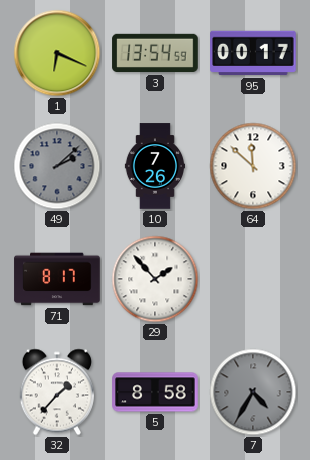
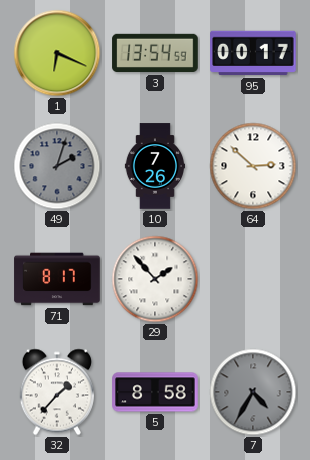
49: 2:08 -> 2:03
64: 11:52 -> 2:52
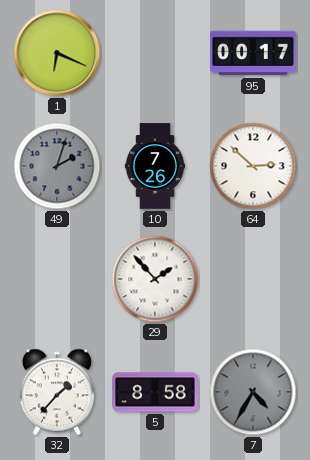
3: 13:54 -> none
71: 8:17 -> none
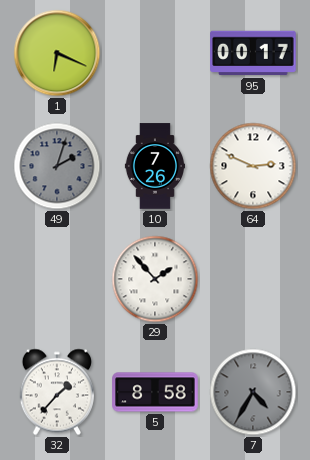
64: 2:52 -> 2:49
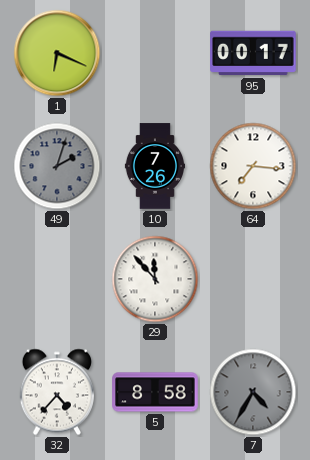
64: 2:49 -> 7:16
29: 1:53 -> 11:53
32: 1:37 -> 4:37
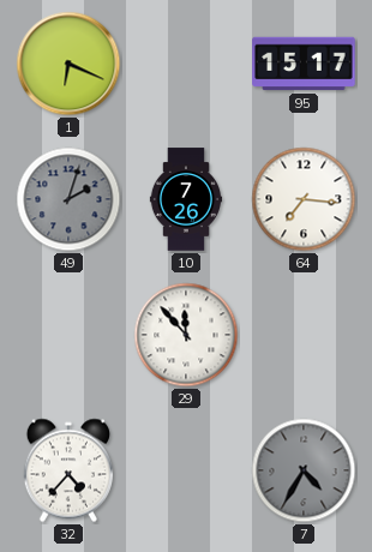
95: 00:17 -> 15:17
5: 8:58 -> none
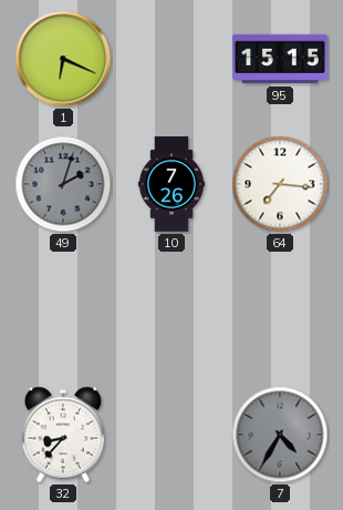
95: 15:17 -> 15:15
29: 11:53 -> none
32: 4:37 -> 8:37
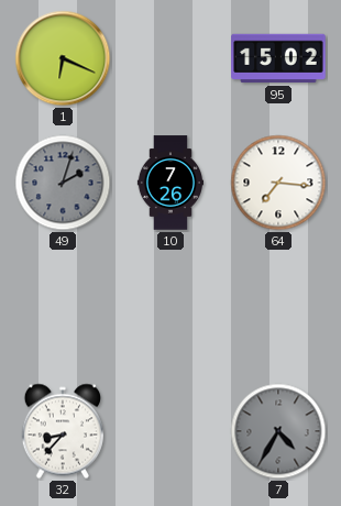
95: 15:15 -> 15:02
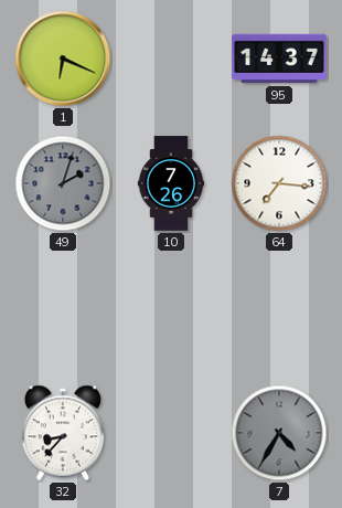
95: 15:02 -> 14:37
